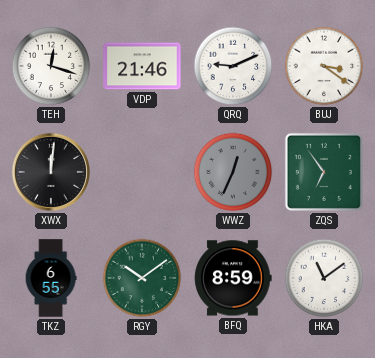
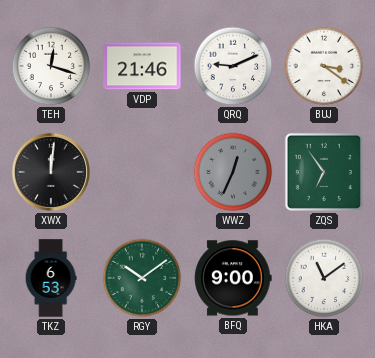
TKZ: 6:55 -> 6:53
BFQ: 8:59 -> 9:00
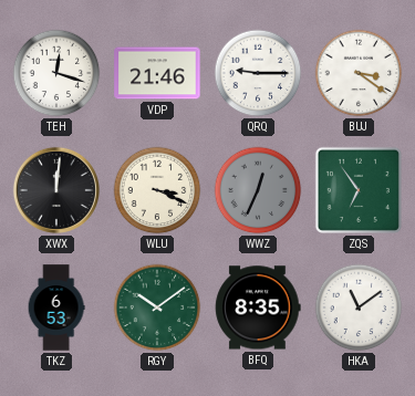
QRQ: 9:11 -> 9:15
WLU: none -> 3:19
BFQ: 9:00 -> 8:35
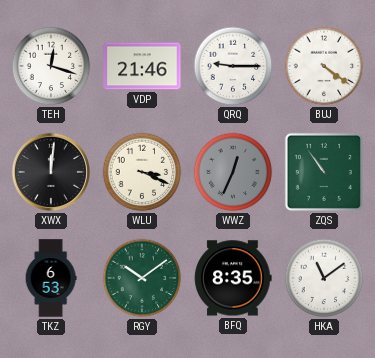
BUJ: 3:21 -> 4:21
ZQS: 6:54 -> 10:54
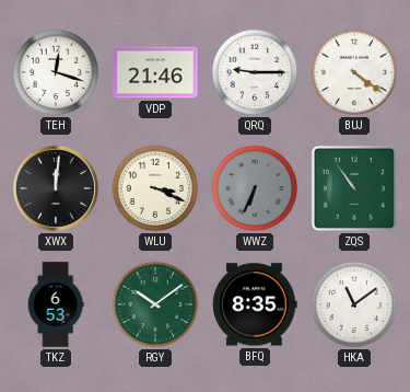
WWZ: 12:34 -> 6:34
